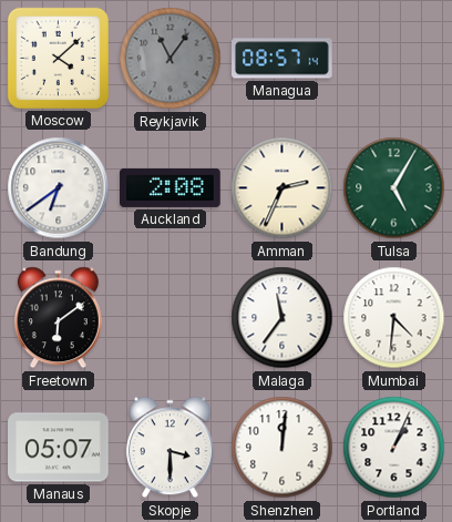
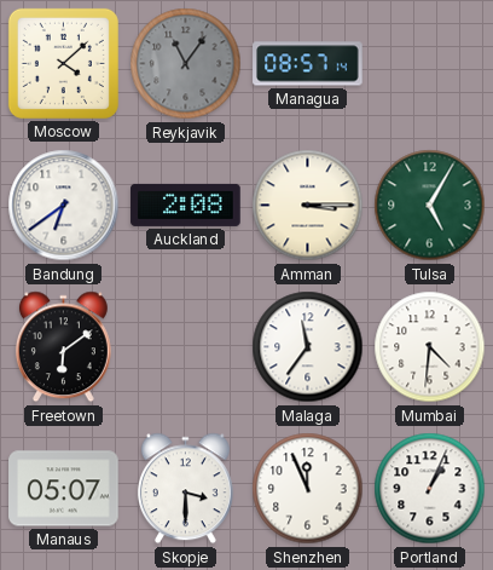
Amman: 2:34 -> 3:15
Shenzhen: 12:01 -> 11:56
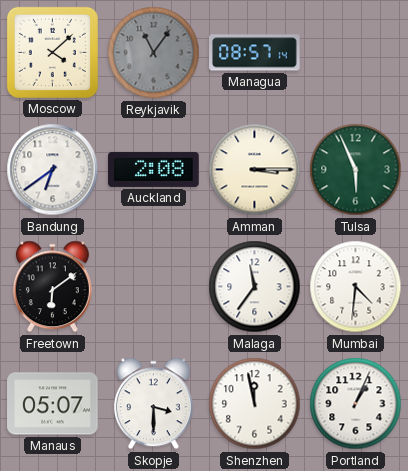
Tulsa: 5:05 -> 5:56
Shenzhen: 11:56 -> 11:58
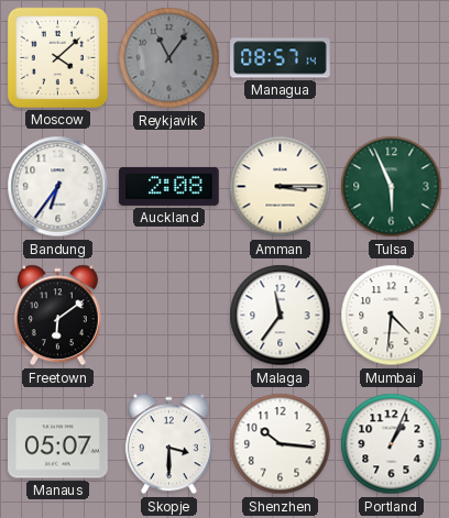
Bandung: 6:39 -> 6:36
Shenzhen: 11:58 -> 10:16
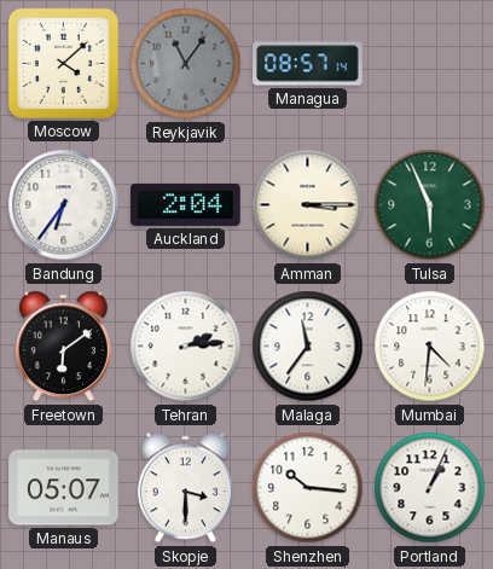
Auckland: 2:08 -> 2:04
Tehran: none -> 2:14
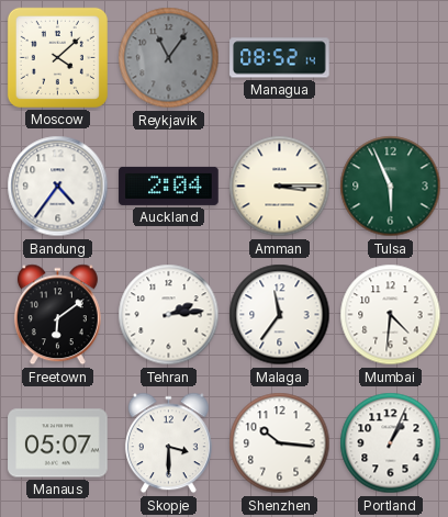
Managua: 08:57 -> 08:52
Bandung: 6:36 -> 4:36
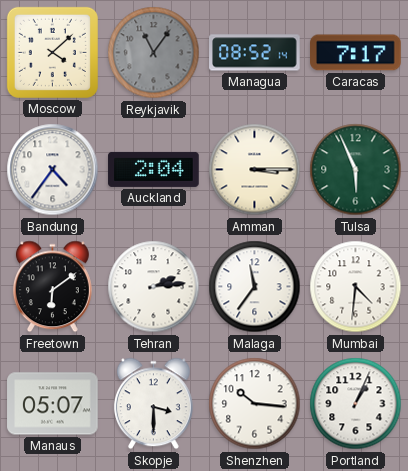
Caracas: none -> 7:17
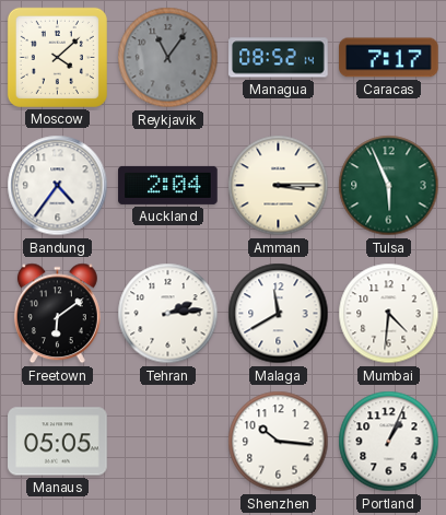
Malaga: 11:36 -> 11:40
Manaus: 05:07 -> 05:05
Skopje: 3:30 -> none
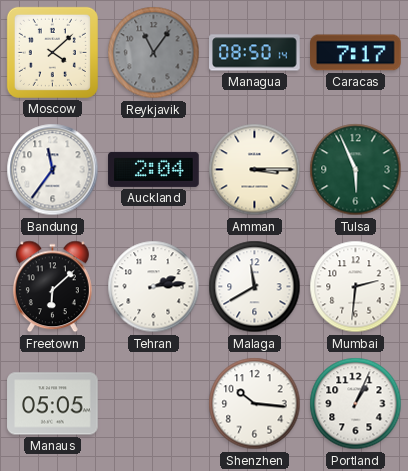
Managua: 08:52 -> 08:50
Bandung: 4:36 -> 11:36
Freetown: 6:09 -> 6:08
Mumbai: 4:31 -> 2:31
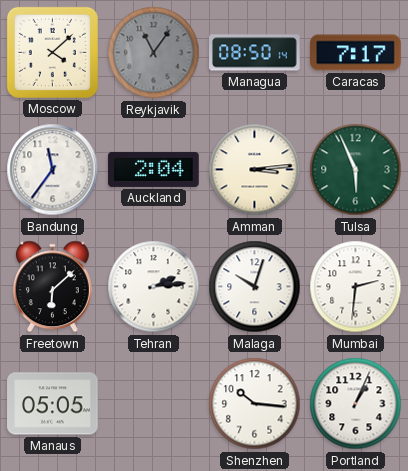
Amman: 3:15 -> 3:14
Malaga: 11:40 -> 10:03
